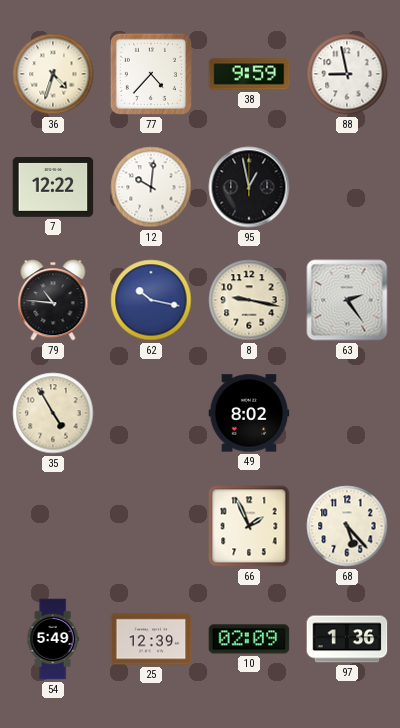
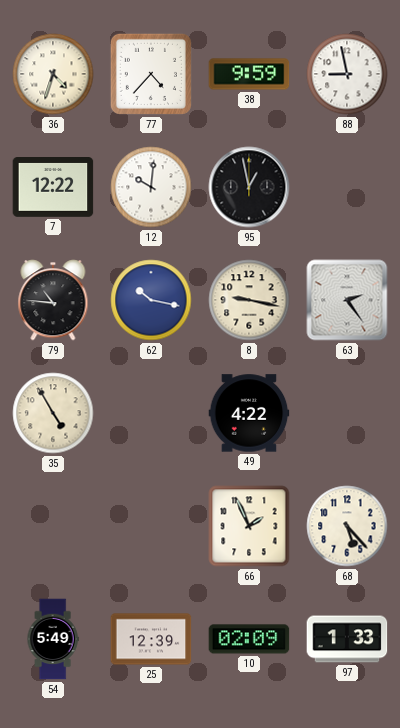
49: 8:02 -> 4:22
97: 1:36 -> 1:33
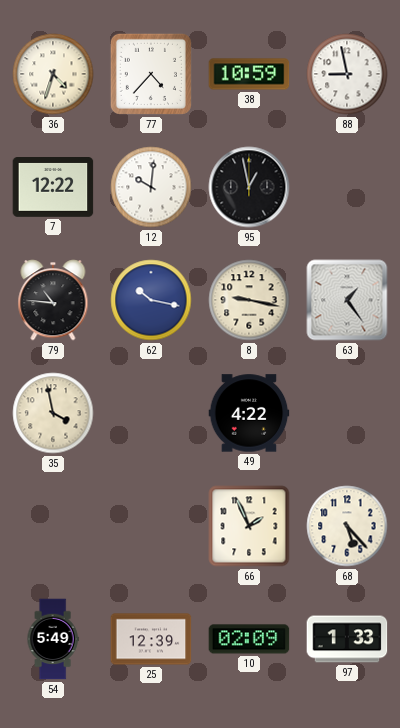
38: 9:59 -> 10:59
63: 2:24 -> 1:24
35: 4:55 -> 3:58
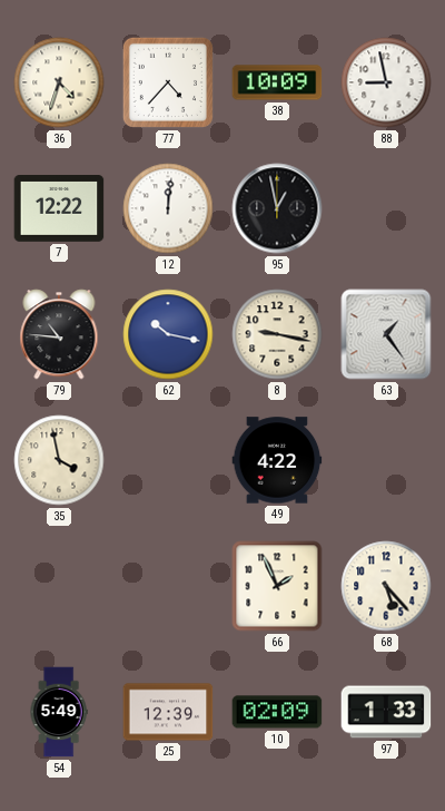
38: 10:59 -> 10:09
12: 10:01 -> 12:01
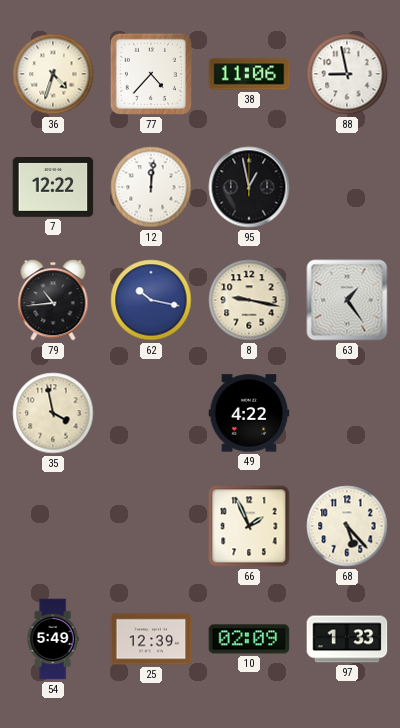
38: 10:09 -> 11:06
79: 10:46 -> 10:44
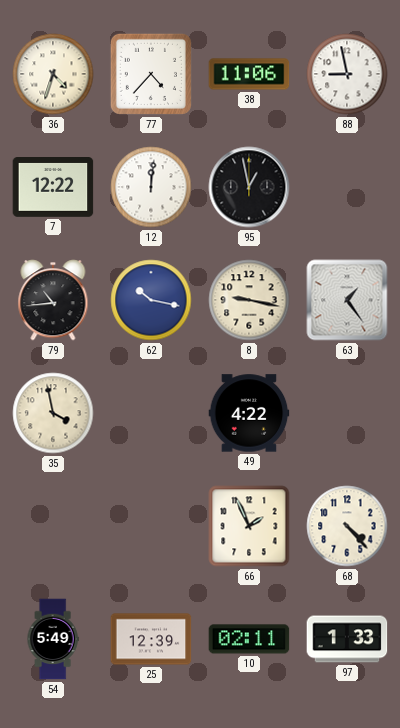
68: 5:23 -> 4:23
10: 02:09 -> 02:11
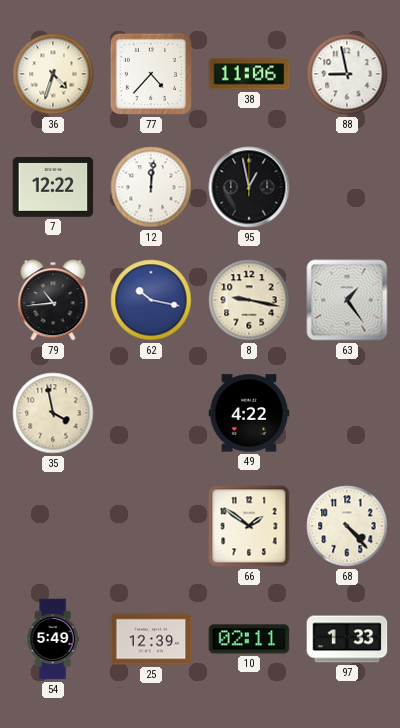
66: 1:56 -> 1:51
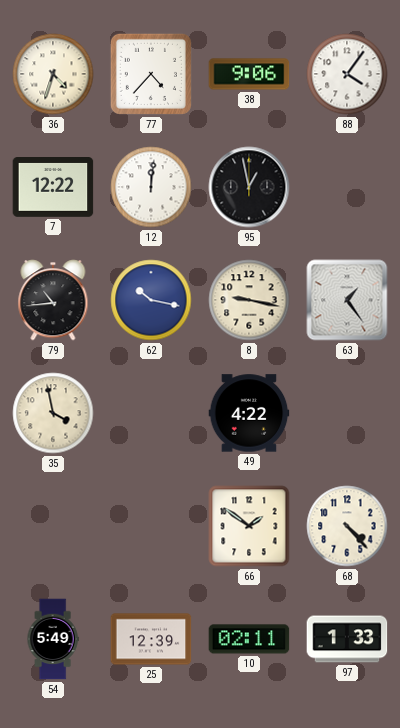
38: 11:06 -> 9:06
88: 8:58 -> 4:06
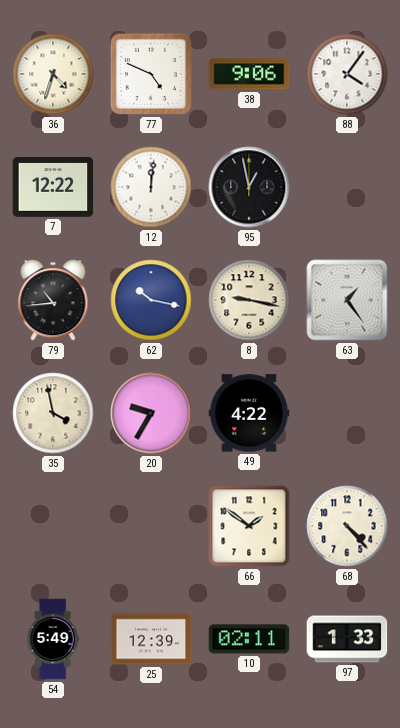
77: 4:37 -> 4:49
20: none -> 9:35
